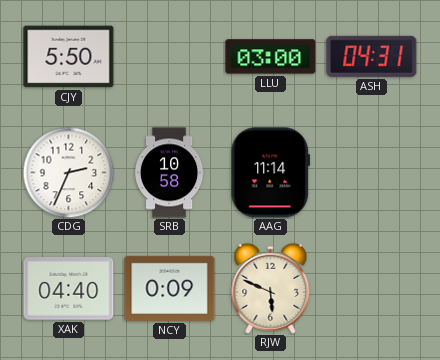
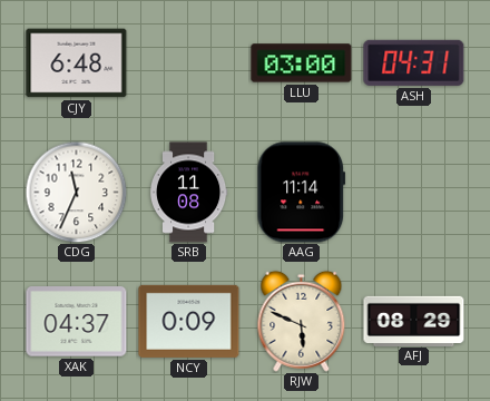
CJY: 5:50 -> 6:48
CDG: 2:34 -> 11:34
SRB: 10:58 -> 11:08
XAK: 04:40 -> 04:37
AFJ: none -> 08:29
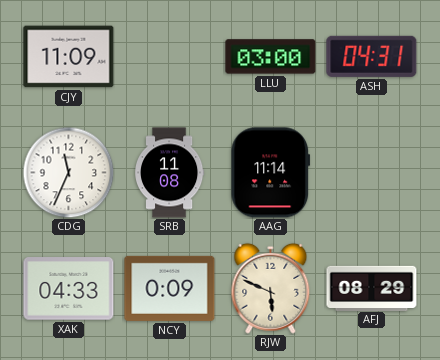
CJY: 6:48 -> 11:09
XAK: 04:37 -> 04:33
